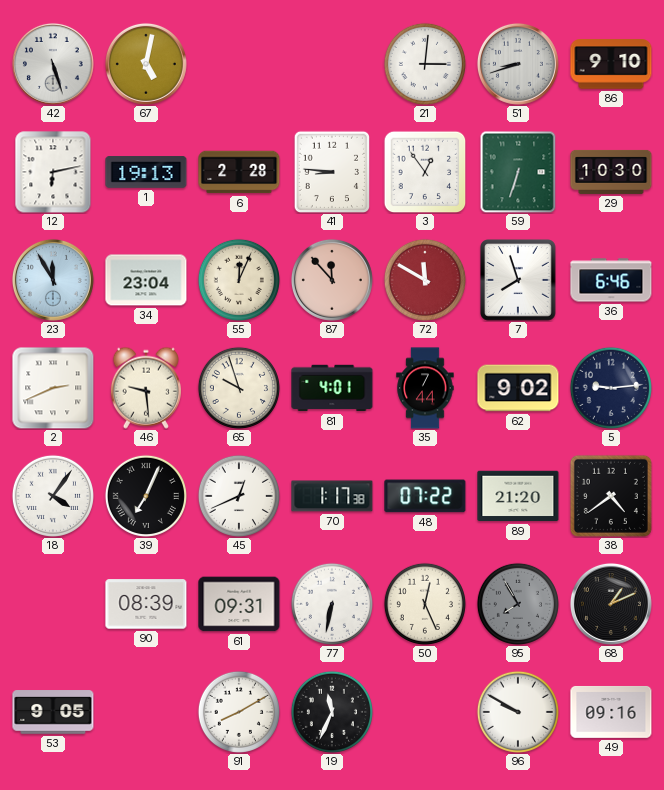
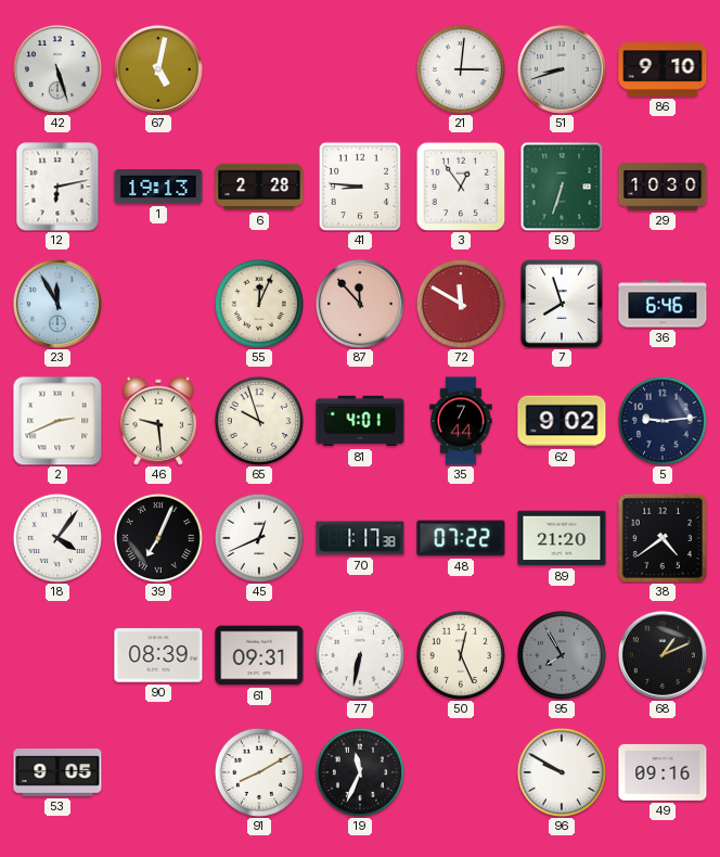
34: 23:04 -> none
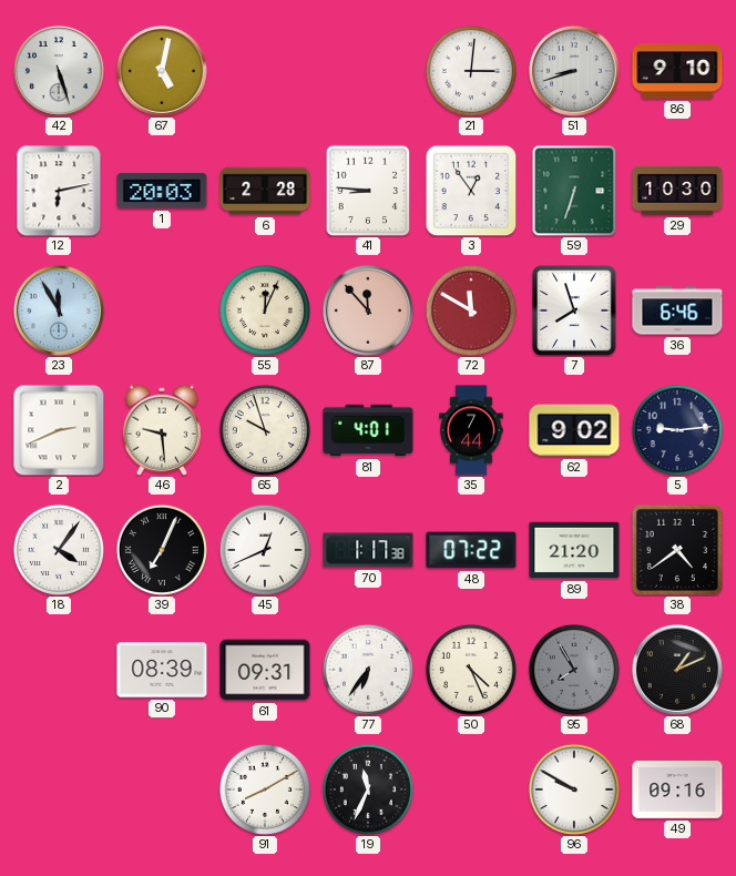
1: 19:13 -> 20:03
77: 6:32 -> 6:36
50: 12:26 -> 4:26
53: 9:05 -> none
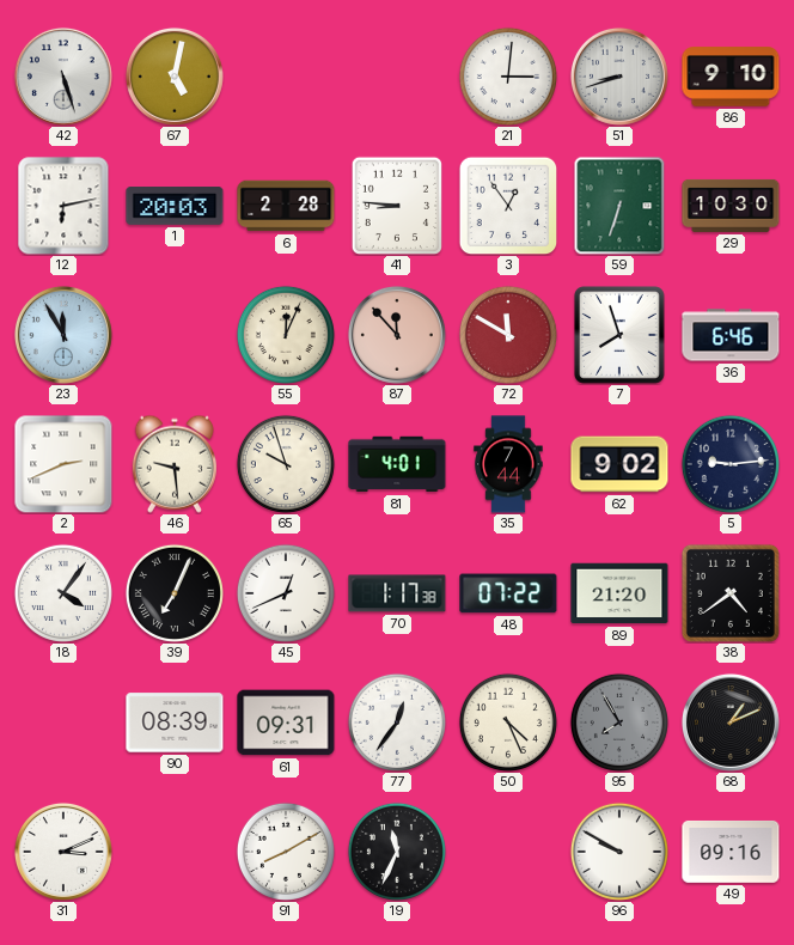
77: 6:36 -> 12:36
31: none -> 3:11
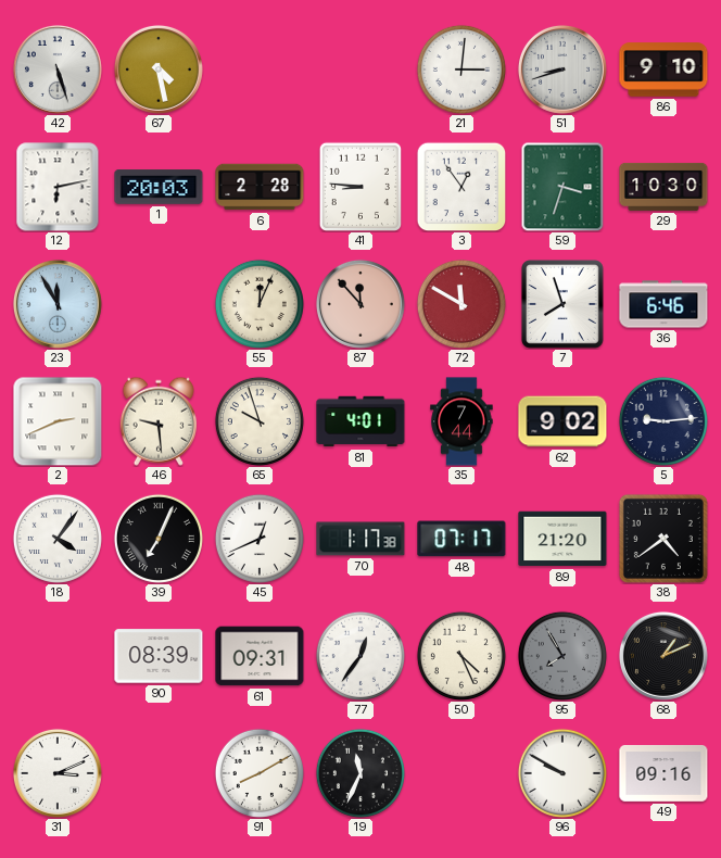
67: 5:02 -> 4:28
59: 6:33 -> 3:33
48: 07:22 -> 07:17
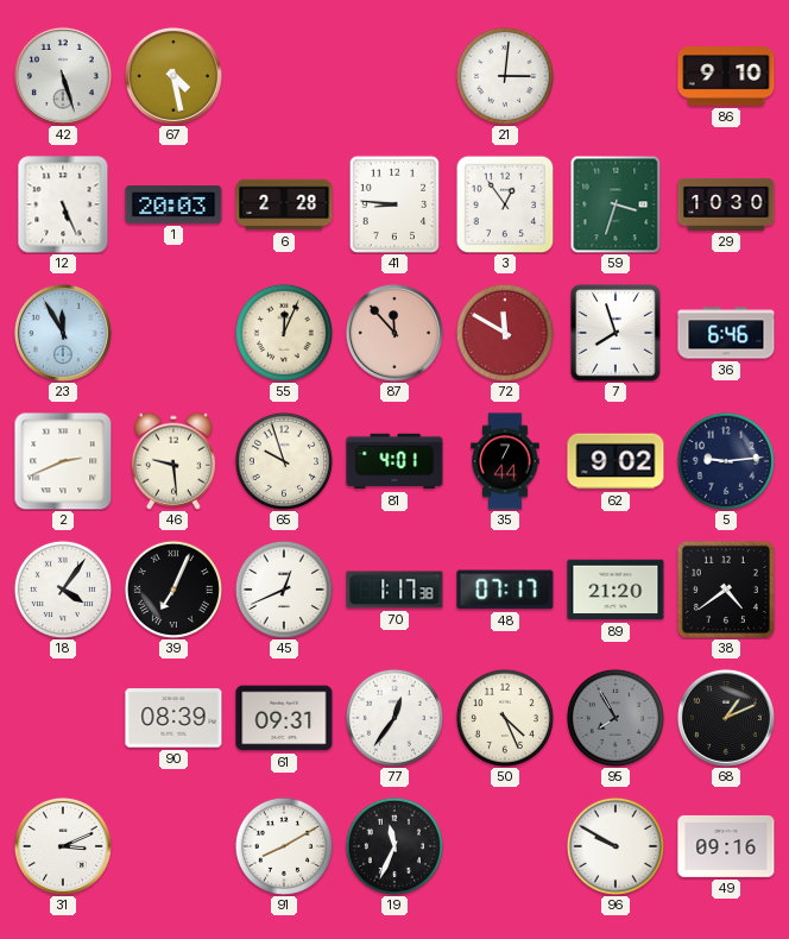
51: 8:42 -> none
12: 6:13 -> 5:26
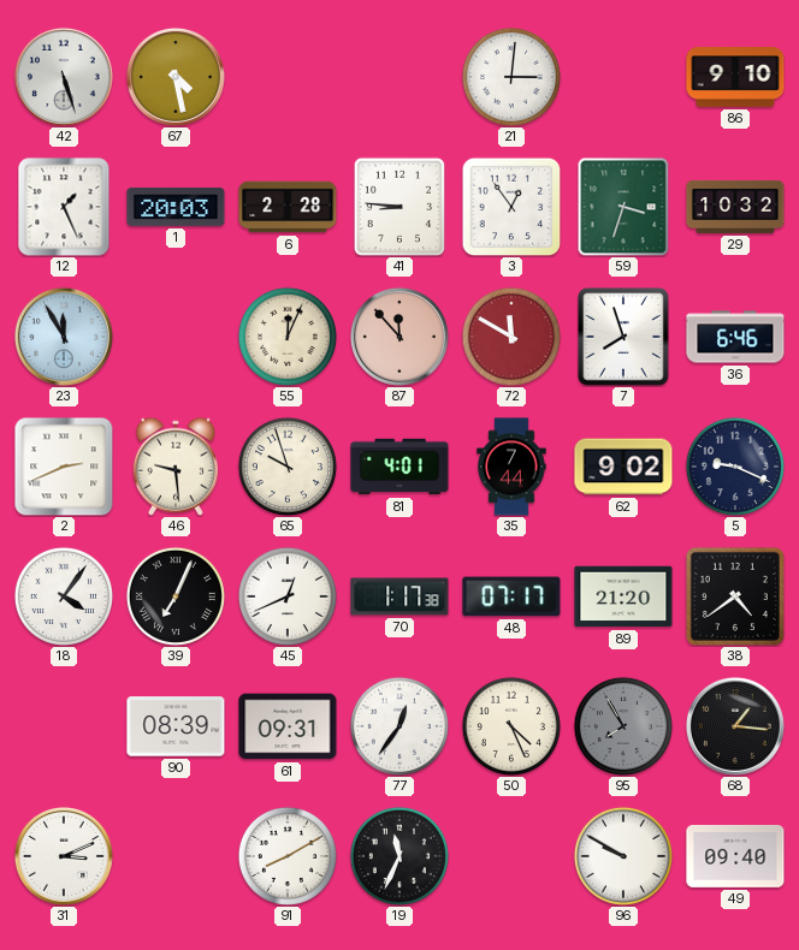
12: 5:26 -> 1:26
29: 10:30 -> 10:32
5: 9:14 -> 9:19
68: 1:11 -> 1:16
49: 09:16 -> 09:40
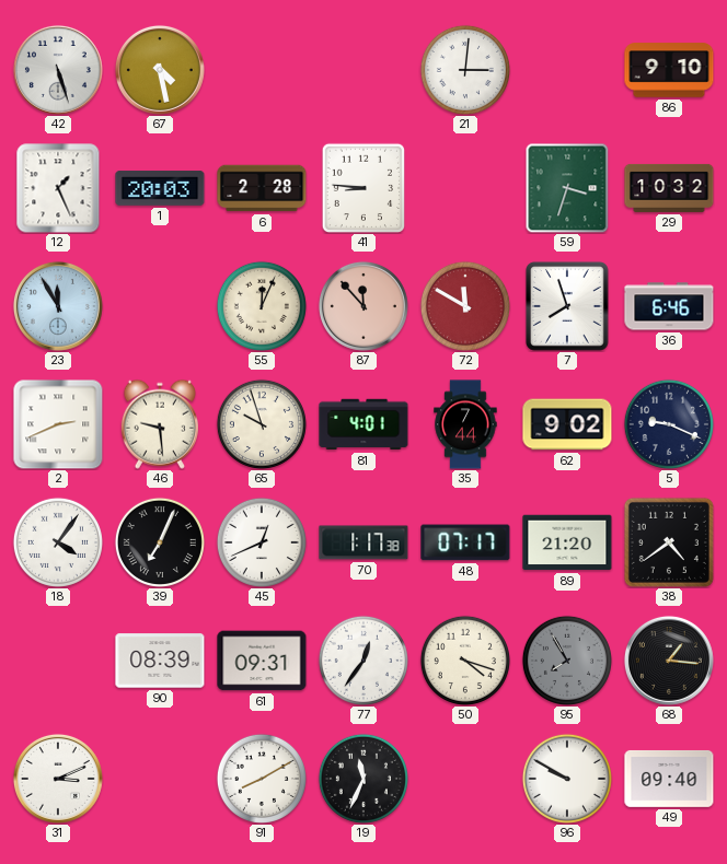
3: 12:54 -> none
50: 4:26 -> 4:18
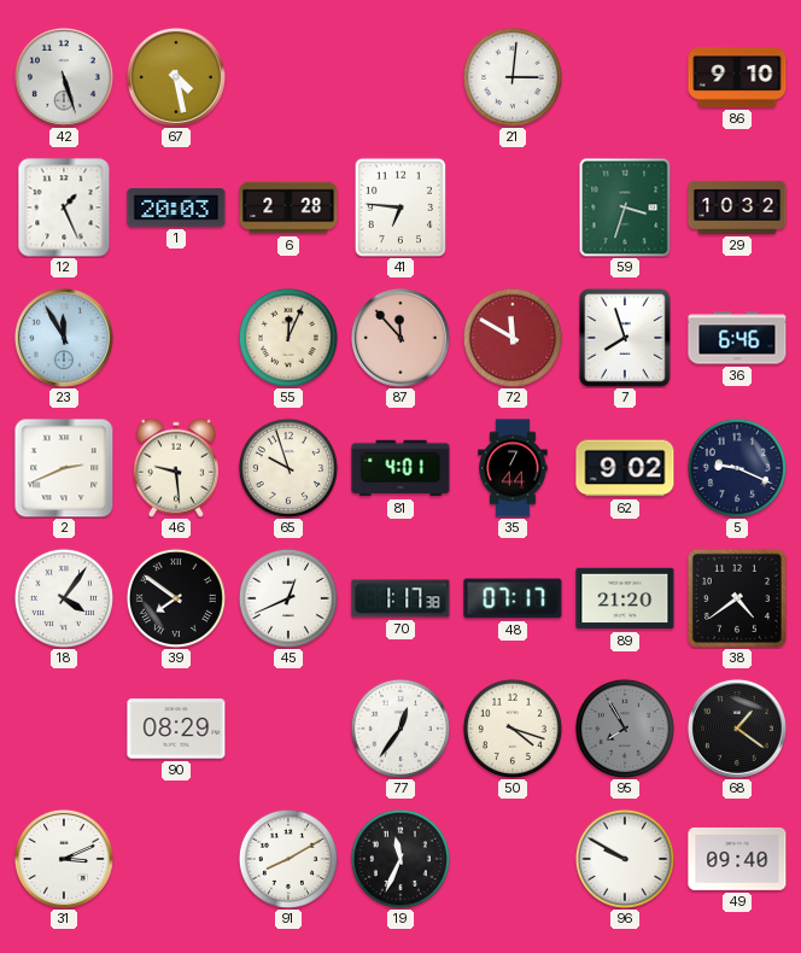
41: 8:46 -> 6:46
39: 7:04 -> 7:51
90: 08:39 -> 08:29
61: 09:31 -> none
68: 1:16 -> 1:21
